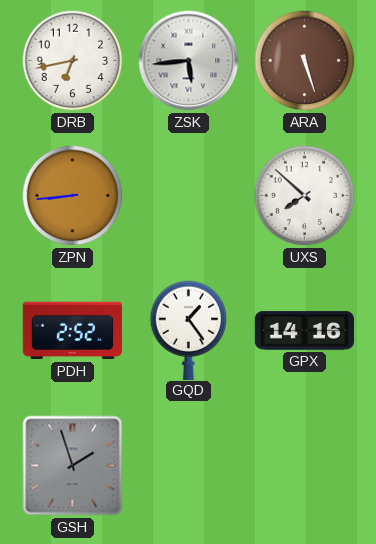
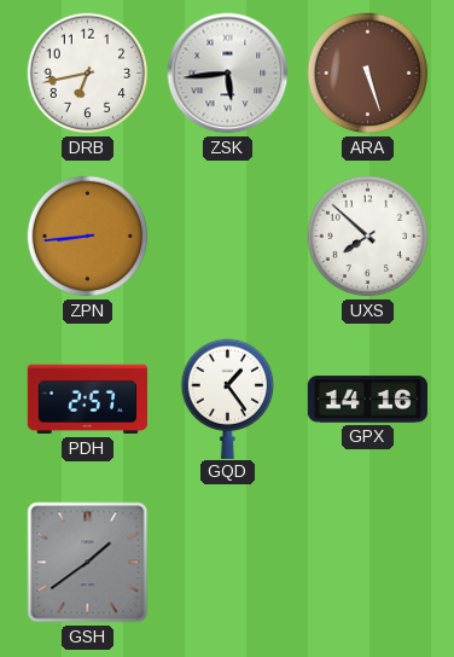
PDH: 2:52 -> 2:57
GSH: 1:57 -> 1:39
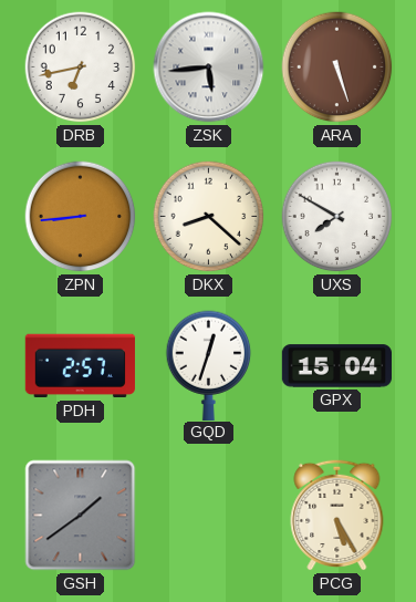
DKX: none -> 8:22
UXS: 7:52 -> 7:50
GQD: 1:24 -> 12:33
GPX: 14:16 -> 15:04
PCG: none -> 5:25
